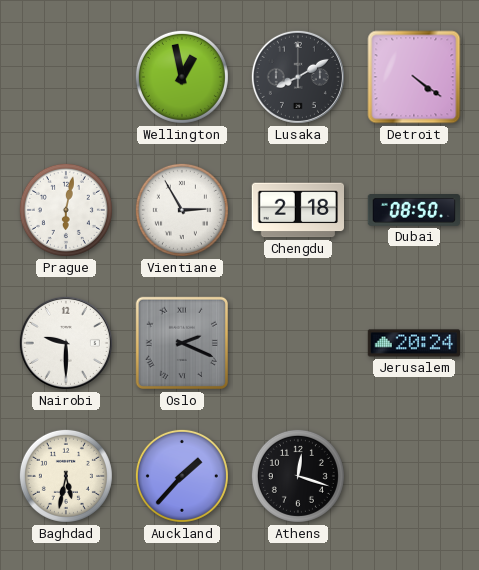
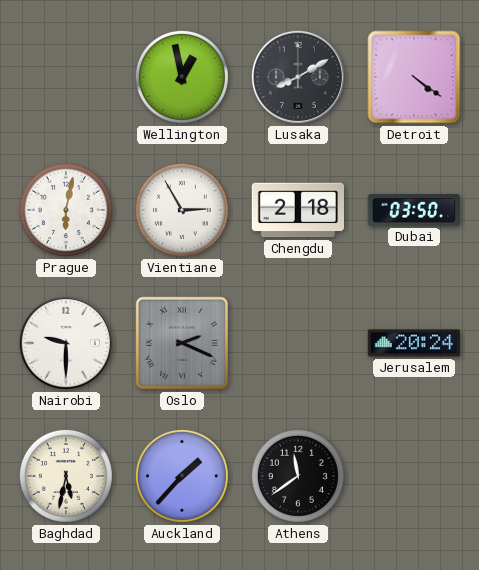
Dubai: 08:50 -> 03:50
Athens: 12:18 -> 11:39
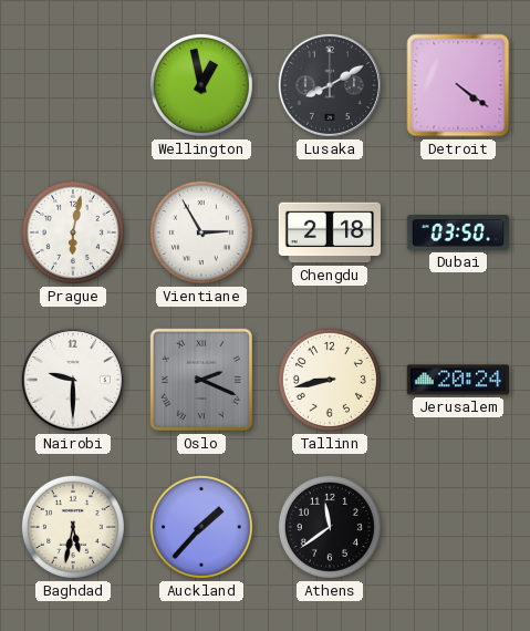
Tallinn: none -> 8:43
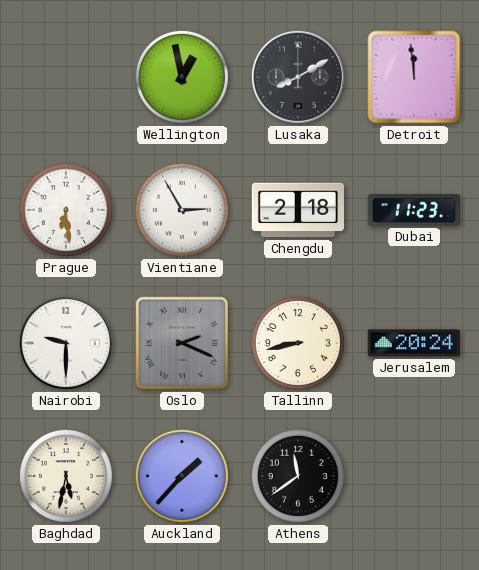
Detroit: 4:21 -> 11:59
Prague: 6:02 -> 6:29
Dubai: 03:50 -> 11:23
